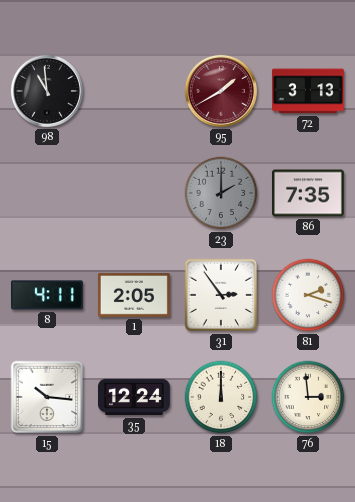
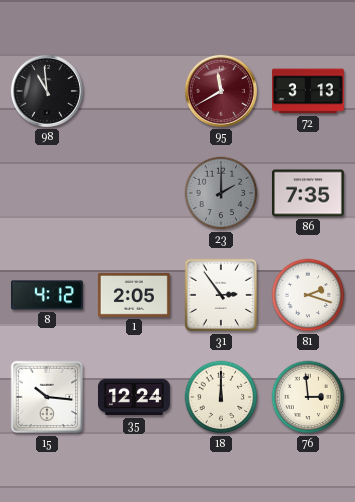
95: 1:40 -> 11:40
8: 4:11 -> 4:12
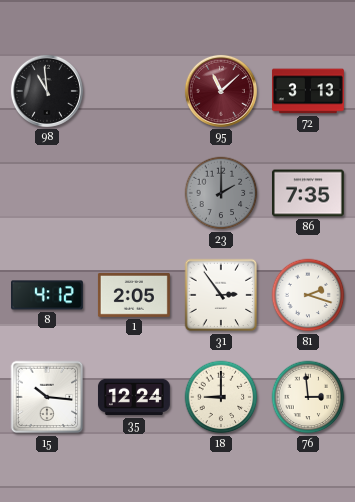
95: 11:40 -> 11:08
18: 12:00 -> 9:00
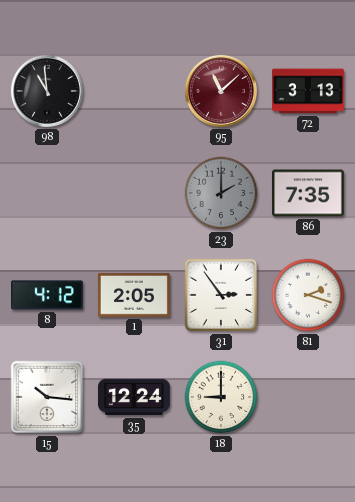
76: 2:59 -> none
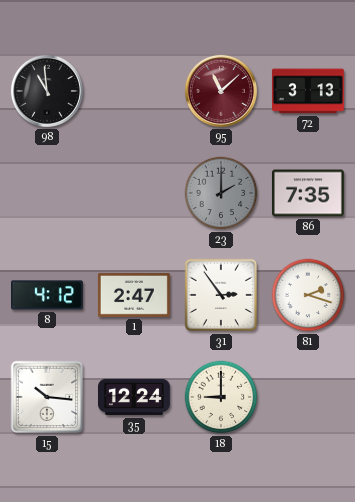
1: 2:05 -> 2:47
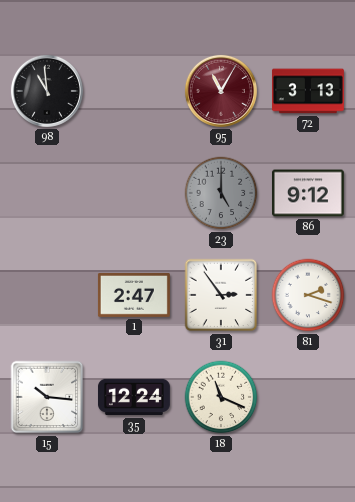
95: 11:08 -> 11:05
23: 2:00 -> 5:00
86: 7:35 -> 9:12
8: 4:12 -> none
18: 9:00 -> 11:19
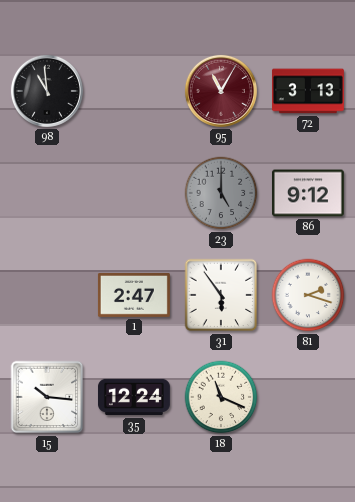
31: 2:54 -> 5:54
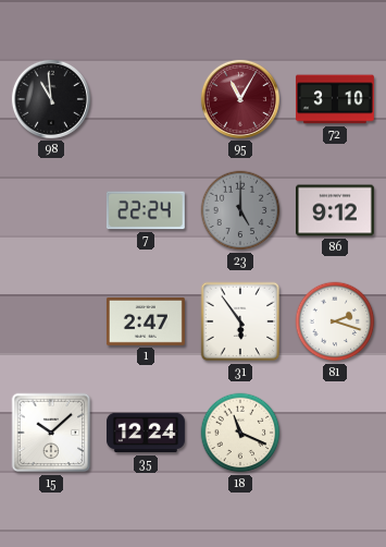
72: 3:13 -> 3:10
7: none -> 22:24
15: 10:16 -> 10:08
